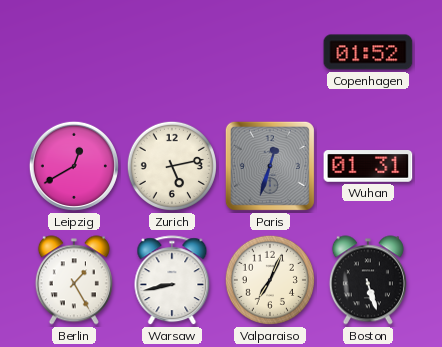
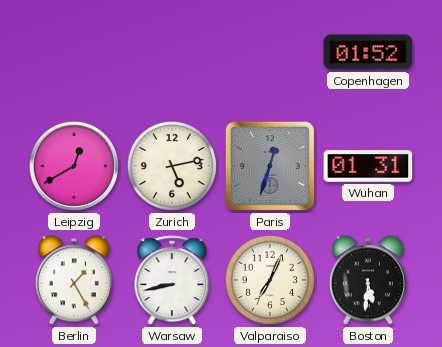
Boston: 5:27 -> 5:31
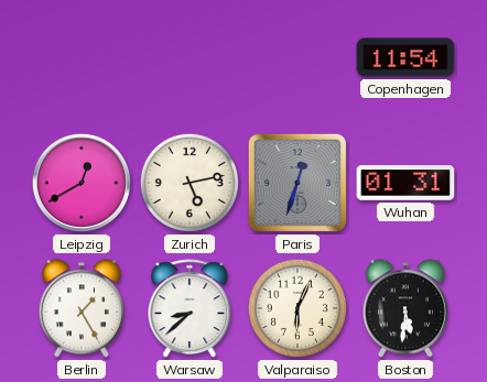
Copenhagen: 01:52 -> 11:54
Warsaw: 8:43 -> 8:38
Valparaiso: 7:04 -> 6:04
